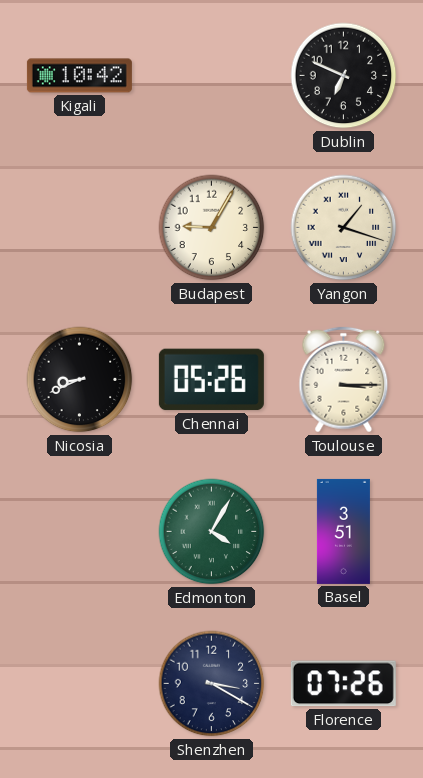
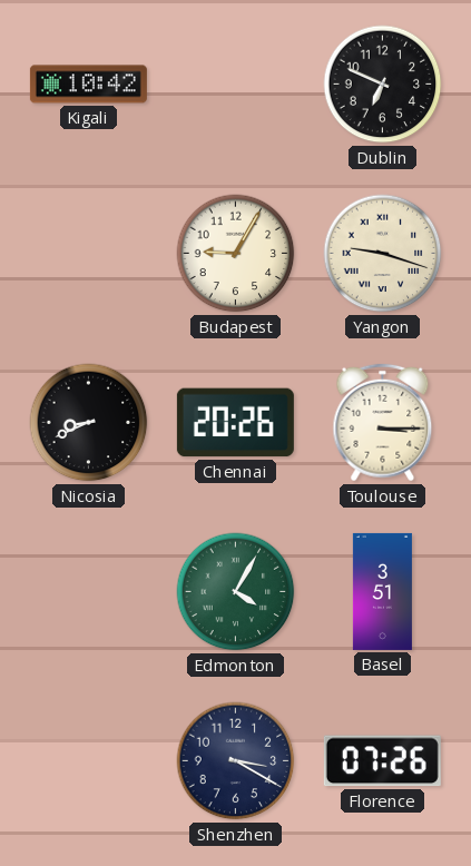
Yangon: 1:18 -> 9:18
Chennai: 05:26 -> 20:26
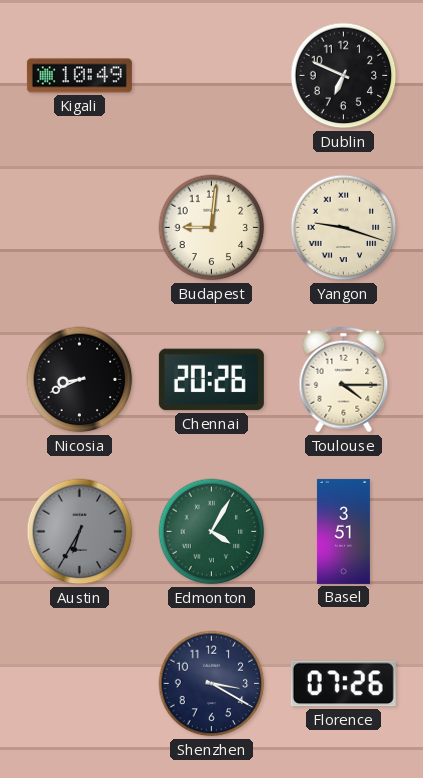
Kigali: 10:42 -> 10:49
Budapest: 9:05 -> 9:01
Toulouse: 3:15 -> 4:15
Austin: none -> 6:35
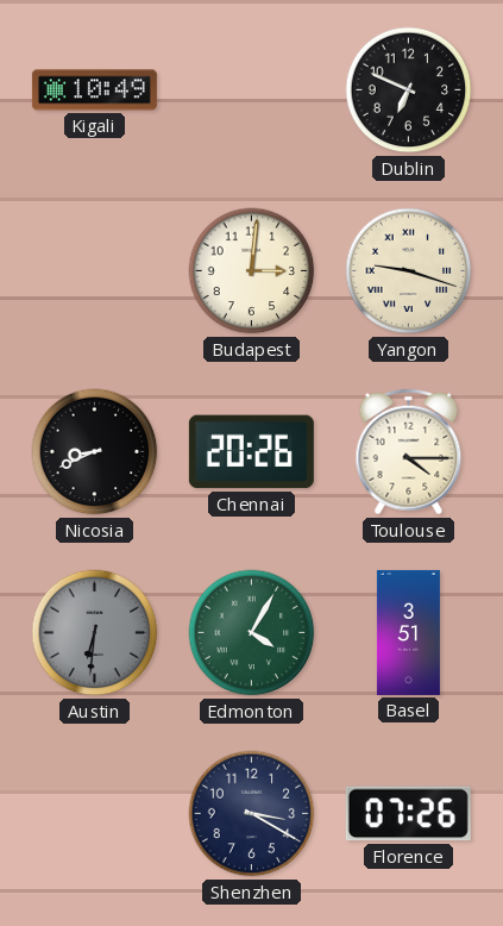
Budapest: 9:01 -> 3:01
Austin: 6:35 -> 6:31
